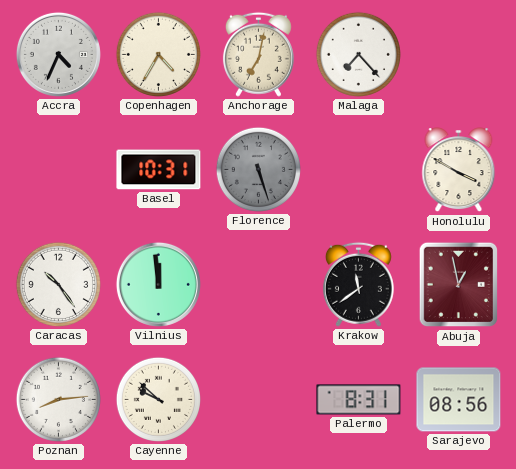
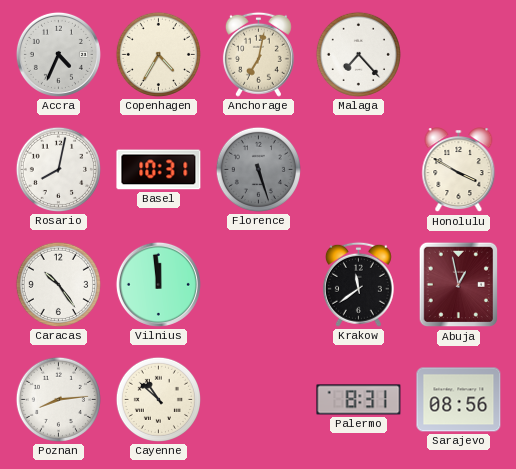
Rosario: none -> 8:02
Cayenne: 9:52 -> 10:52
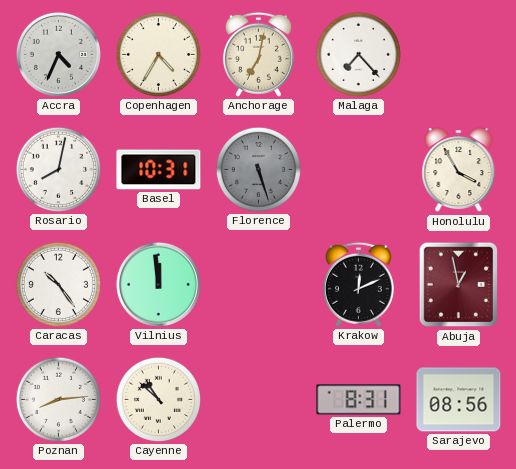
Honolulu: 3:50 -> 3:55
Krakow: 11:39 -> 12:11
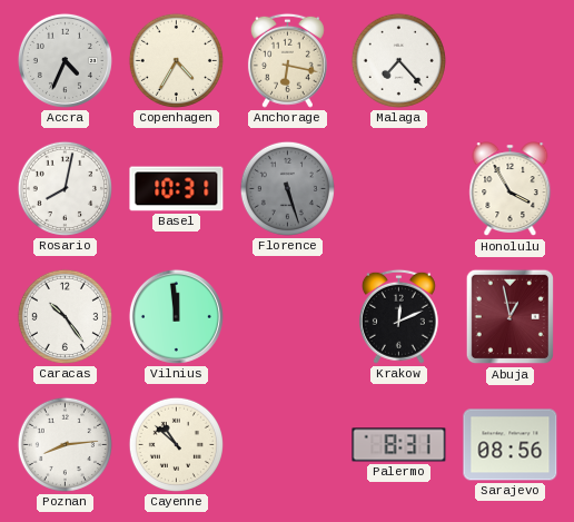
Anchorage: 7:02 -> 6:17
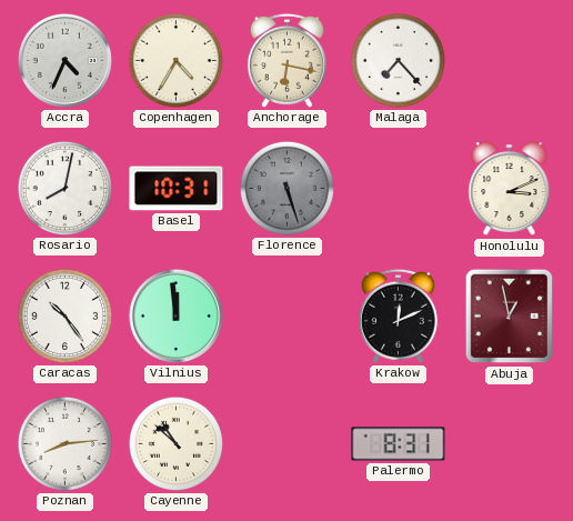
Honolulu: 3:55 -> 3:11
Sarajevo: 08:56 -> none
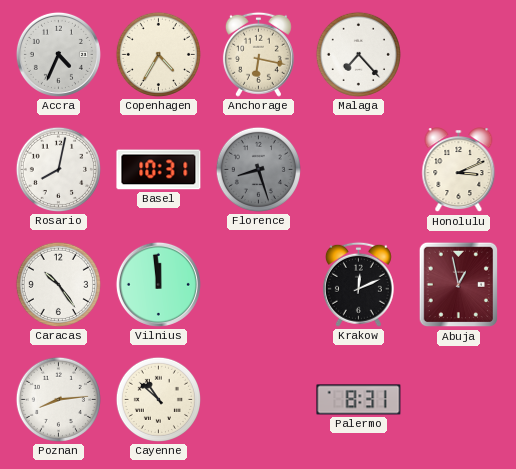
Florence: 5:27 -> 8:27
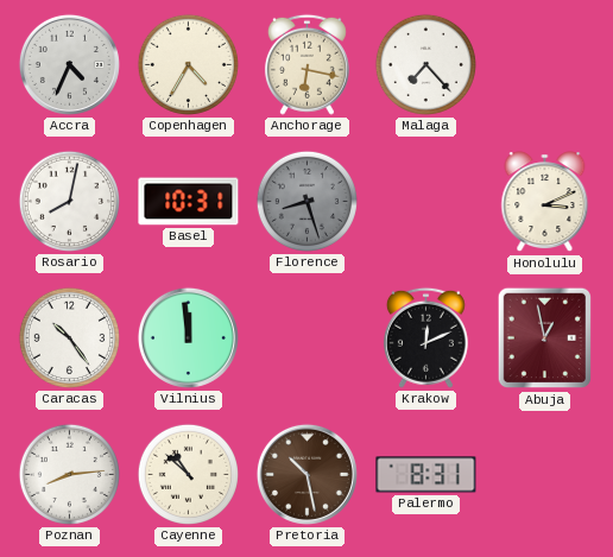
Pretoria: none -> 10:28
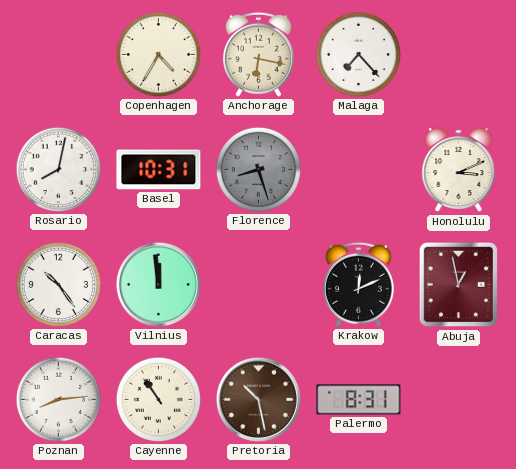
Accra: 4:34 -> none
Cayenne: 10:52 -> 10:54
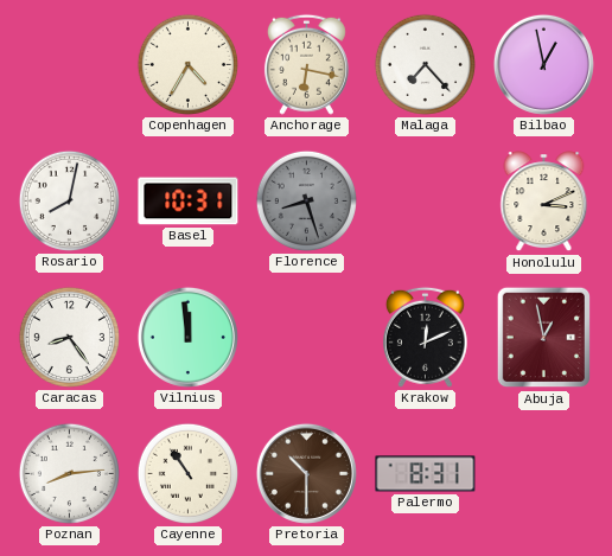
Bilbao: none -> 12:58
Caracas: 10:24 -> 8:24
Pretoria: 10:28 -> 10:30
